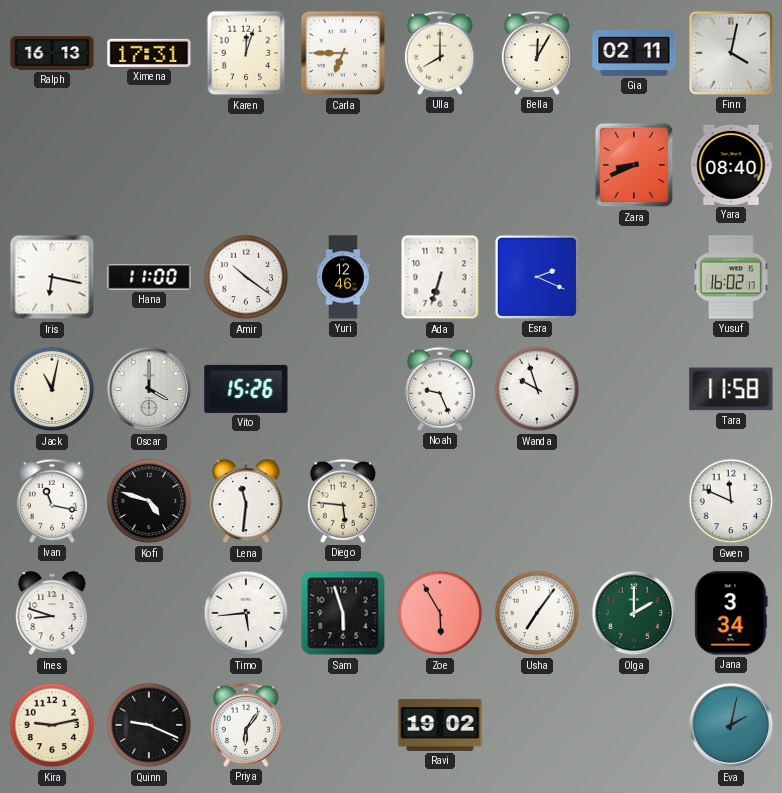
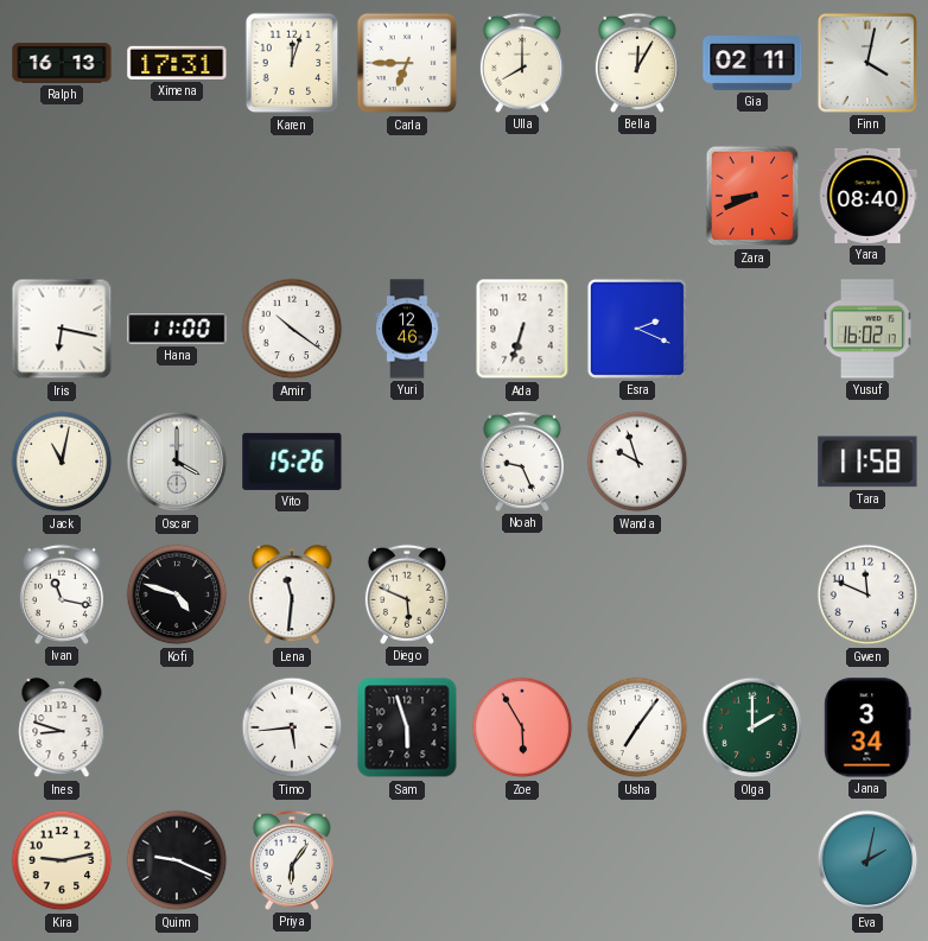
Diego: 5:46 -> 5:49
Ravi: 19:02 -> none
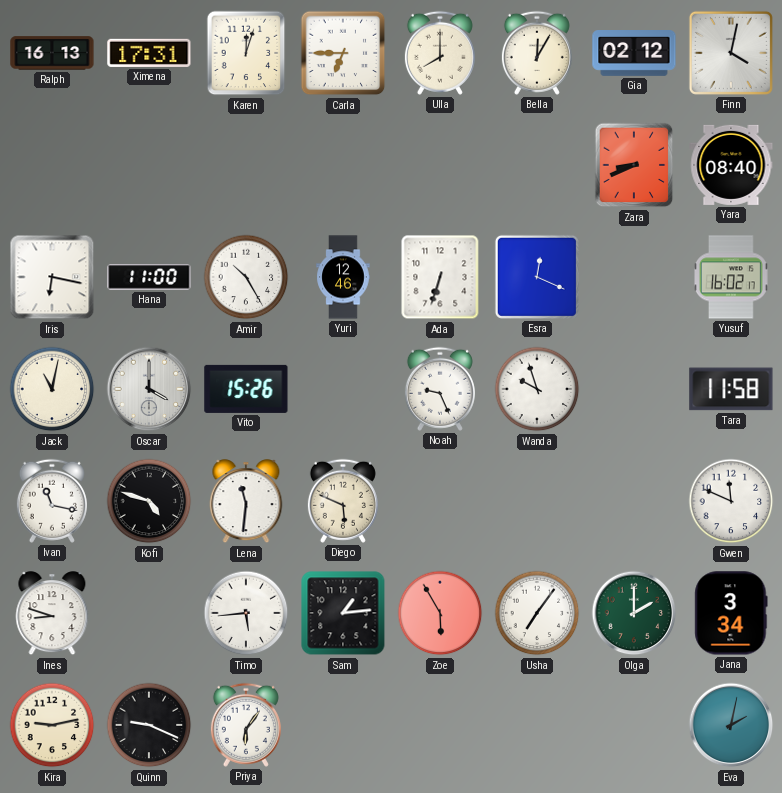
Gia: 02:11 -> 02:12
Amir: 10:21 -> 10:25
Esra: 2:19 -> 12:19
Sam: 5:57 -> 1:14
